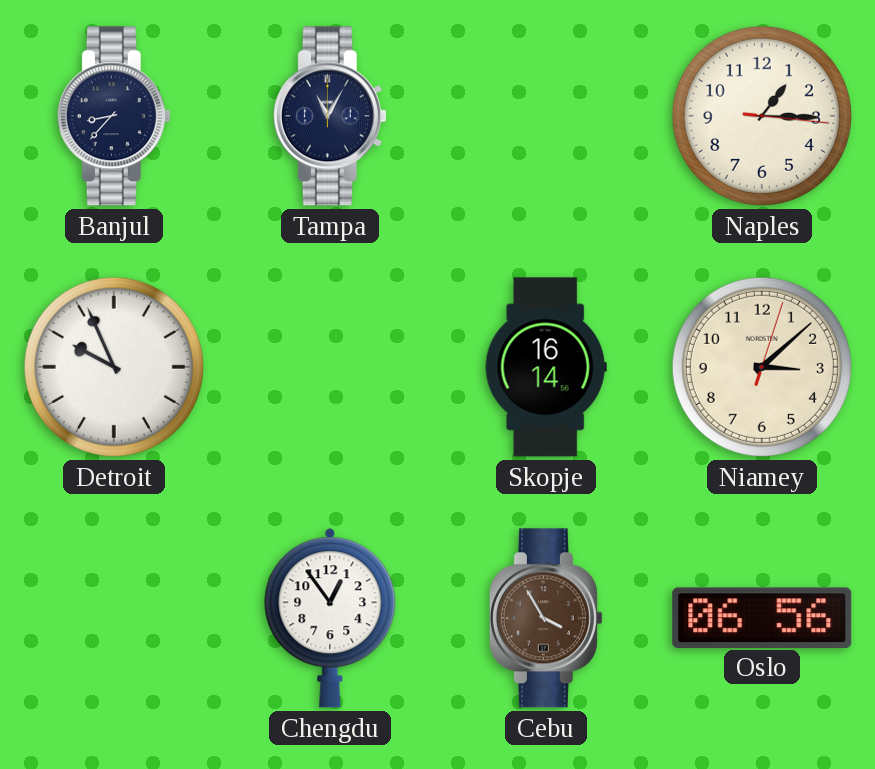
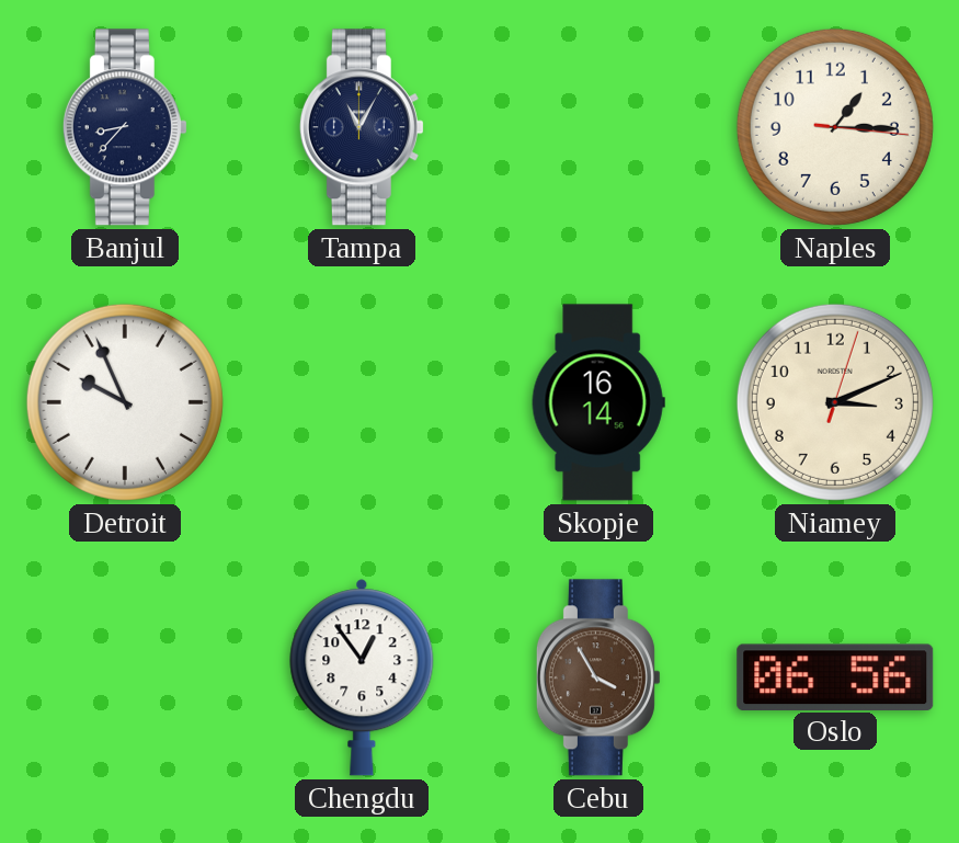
Niamey: 3:08 -> 3:11
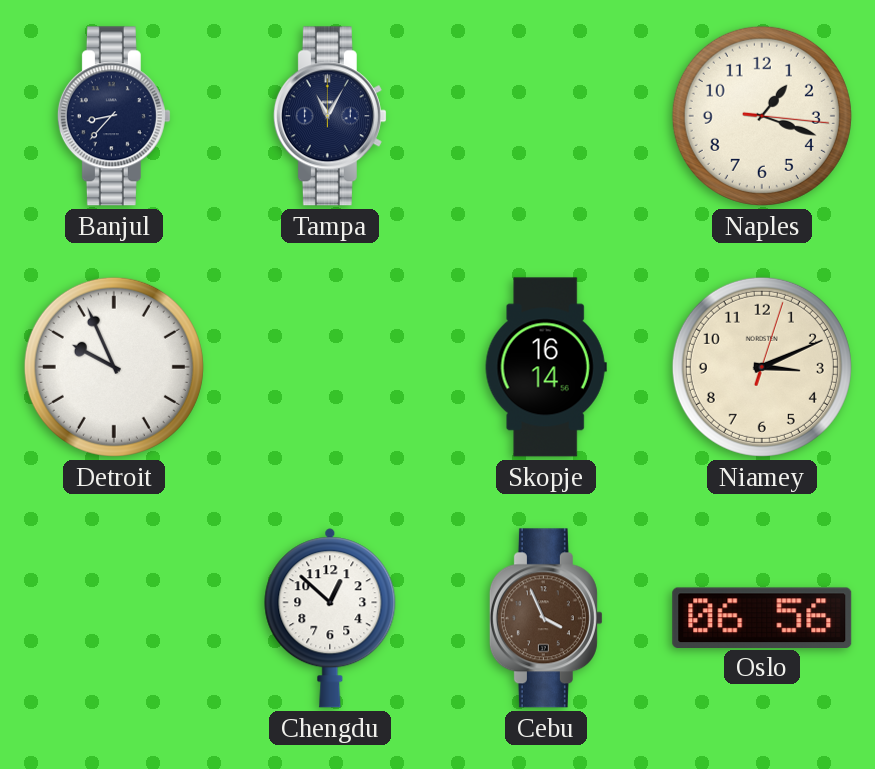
Naples: 1:15 -> 1:18
Chengdu: 12:54 -> 12:52
Cebu: 3:55 -> 3:56
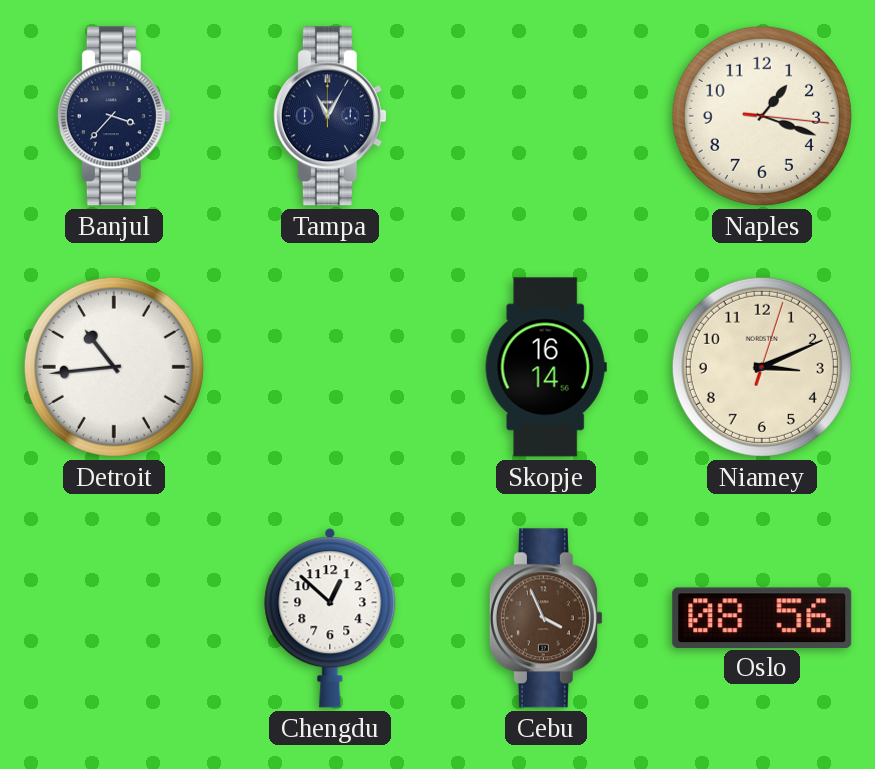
Banjul: 8:37 -> 3:37
Detroit: 9:56 -> 10:44
Oslo: 06:56 -> 08:56
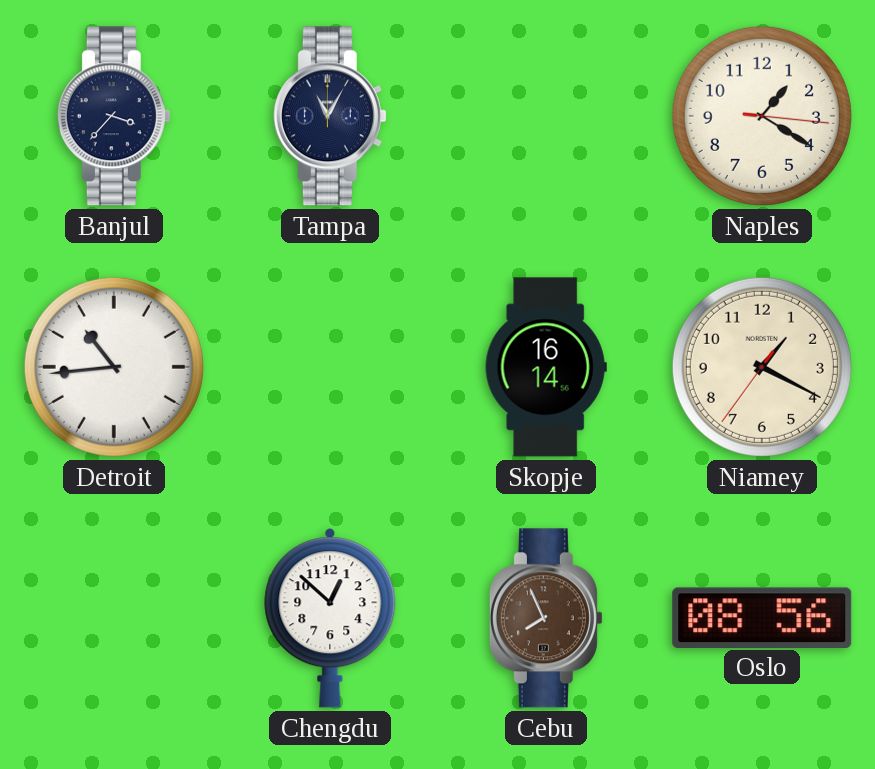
Naples: 1:18 -> 1:20
Niamey: 3:11 -> 1:19
Cebu: 3:56 -> 7:56
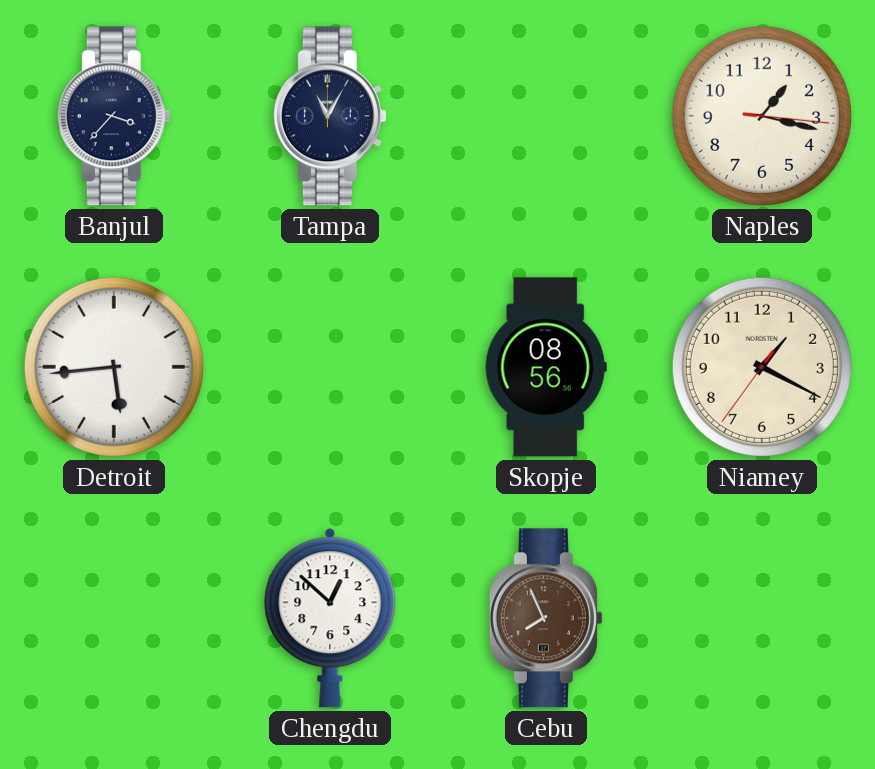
Naples: 1:20 -> 1:17
Detroit: 10:44 -> 5:44
Skopje: 16:14 -> 08:56
Oslo: 08:56 -> none
